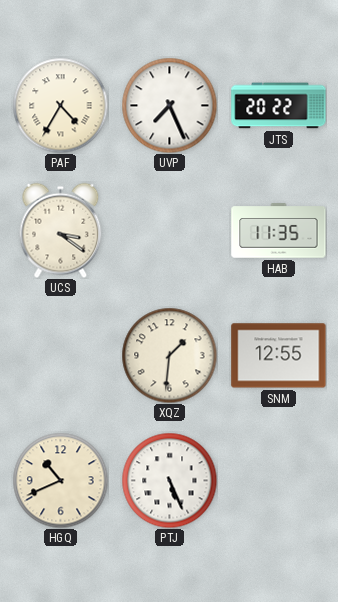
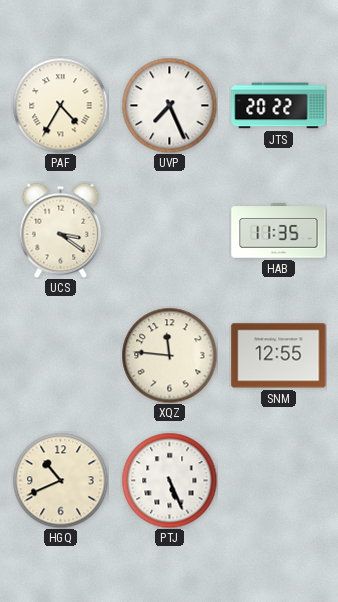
XQZ: 1:31 -> 11:46
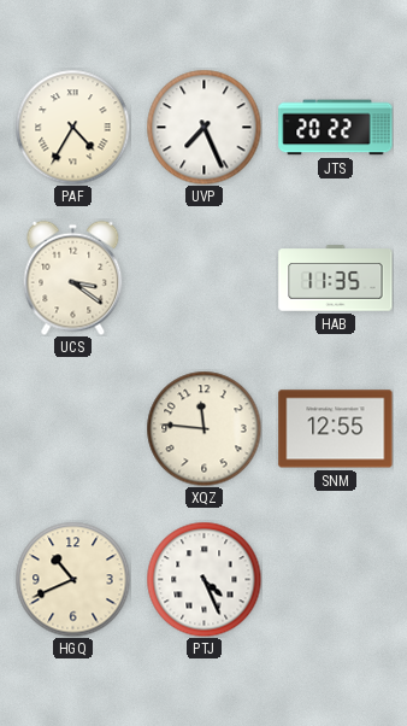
PTJ: 5:26 -> 4:26
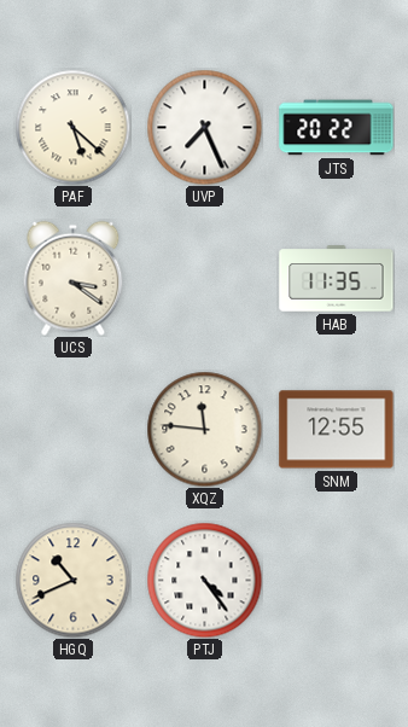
PAF: 4:35 -> 5:22
PTJ: 4:26 -> 4:24
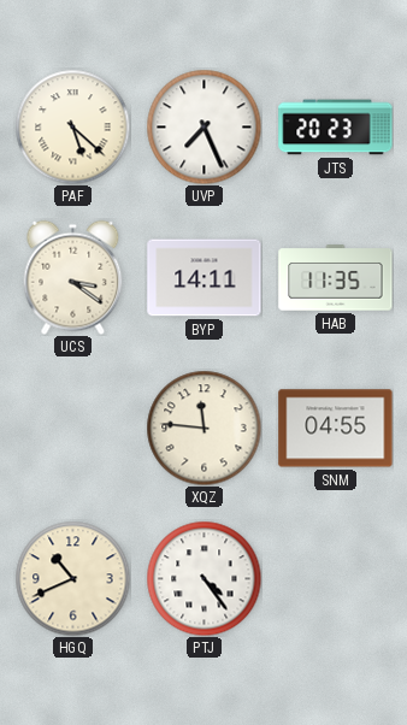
JTS: 20:22 -> 20:23
BYP: none -> 14:11
SNM: 12:55 -> 04:55
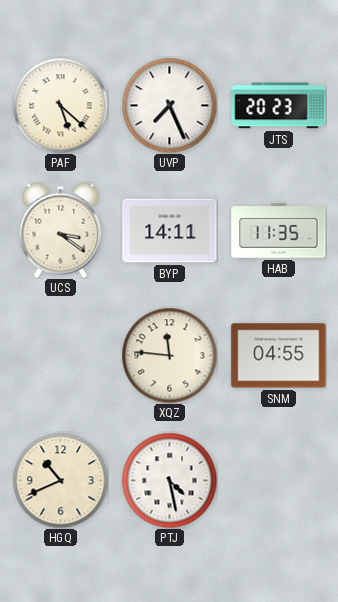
PTJ: 4:24 -> 4:28
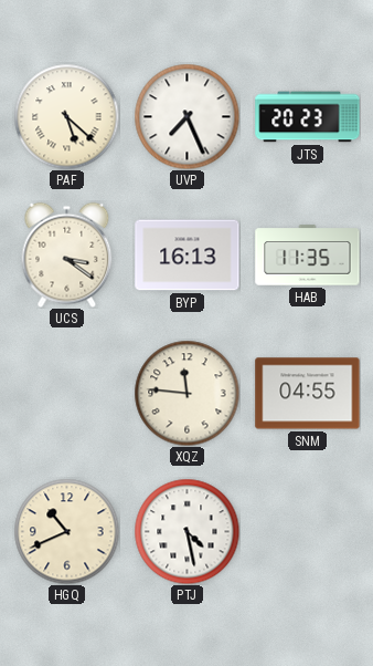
BYP: 14:11 -> 16:13
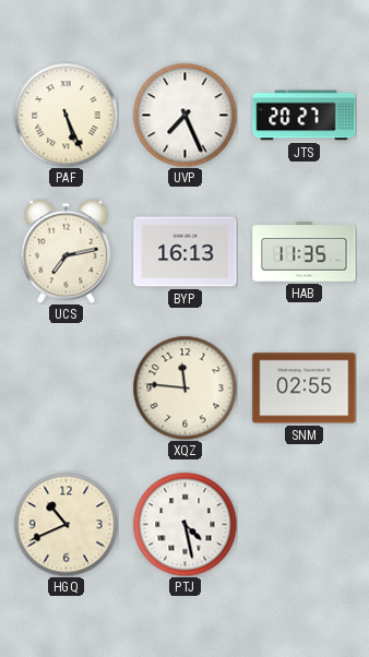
PAF: 5:22 -> 5:26
JTS: 20:23 -> 20:27
UCS: 3:21 -> 7:13
SNM: 04:55 -> 02:55
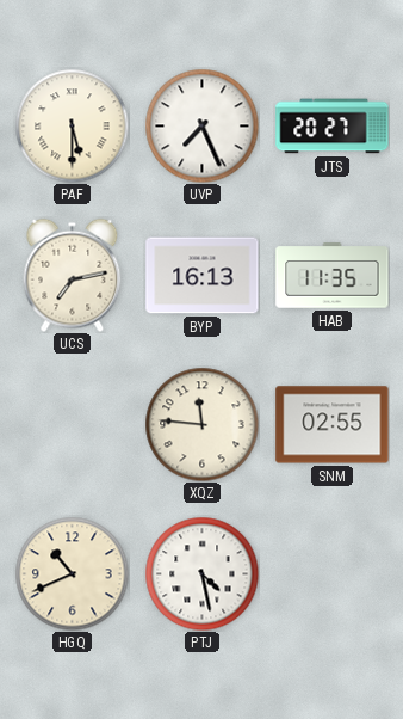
PAF: 5:26 -> 5:30
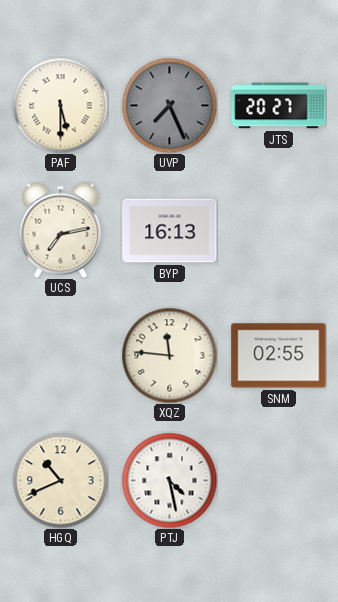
UVP dial: white -> grey
HAB: 11:35 -> none
